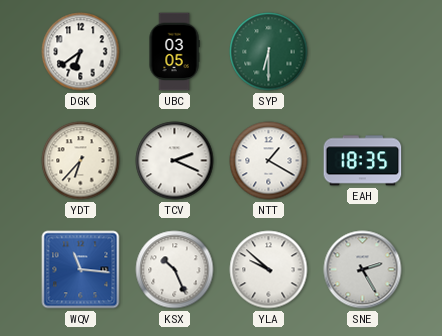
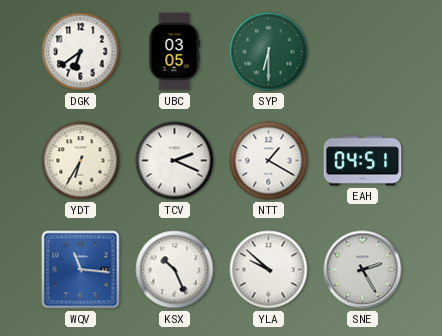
YDT: 6:37 -> 6:35
EAH: 18:35 -> 04:51
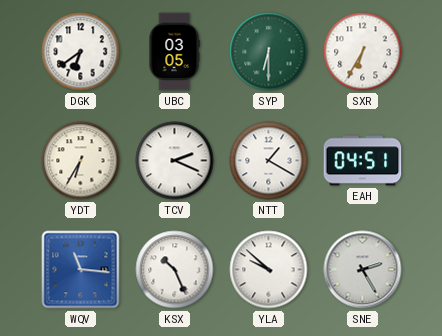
SXR: none -> 6:35
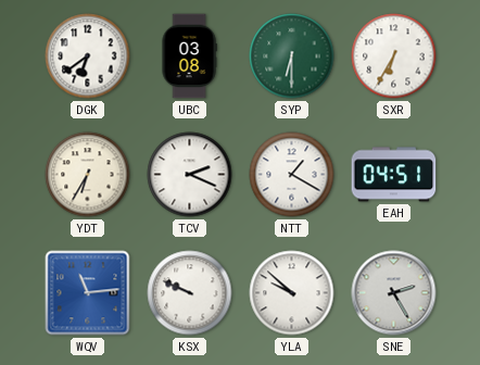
UBC: 03:05 -> 03:08
WQV: 11:16 -> 11:14
KSX: 10:26 -> 9:49
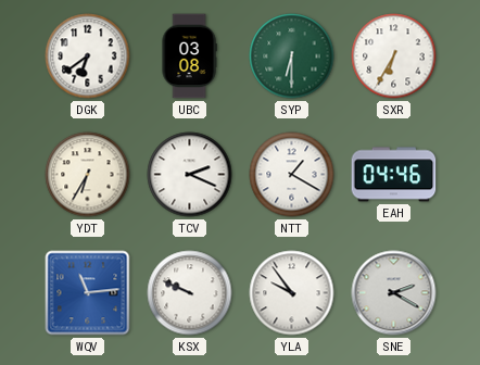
EAH: 04:51 -> 04:46
YLA: 9:52 -> 9:54
SNE: 2:25 -> 2:20
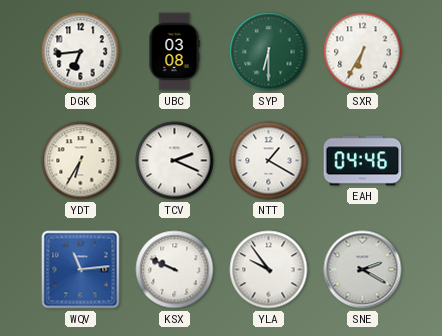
DGK: 6:39 -> 6:44
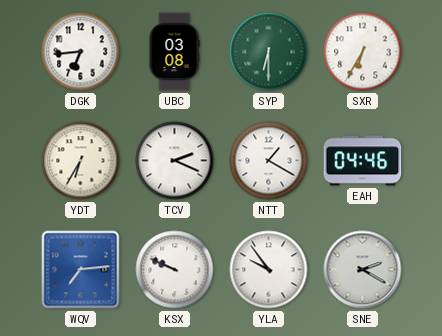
WQV: 11:14 -> 7:14
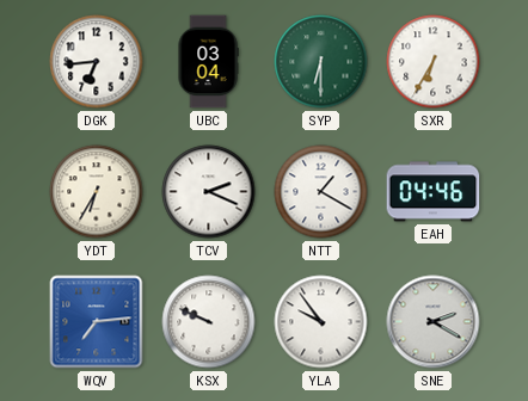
UBC: 03:08 -> 03:04
